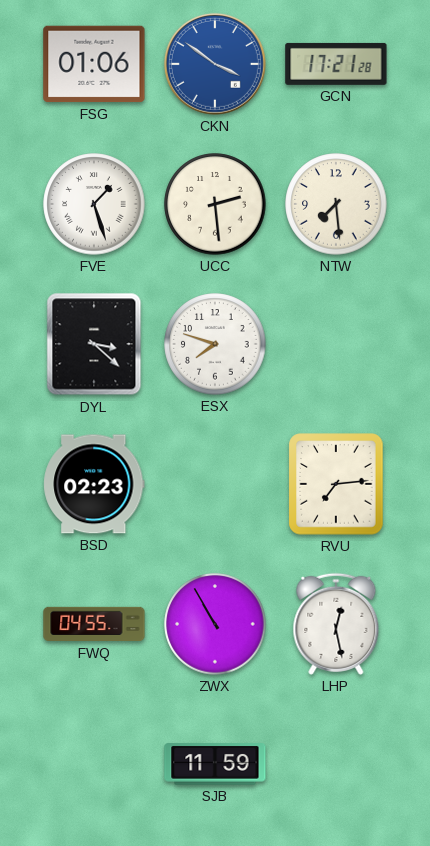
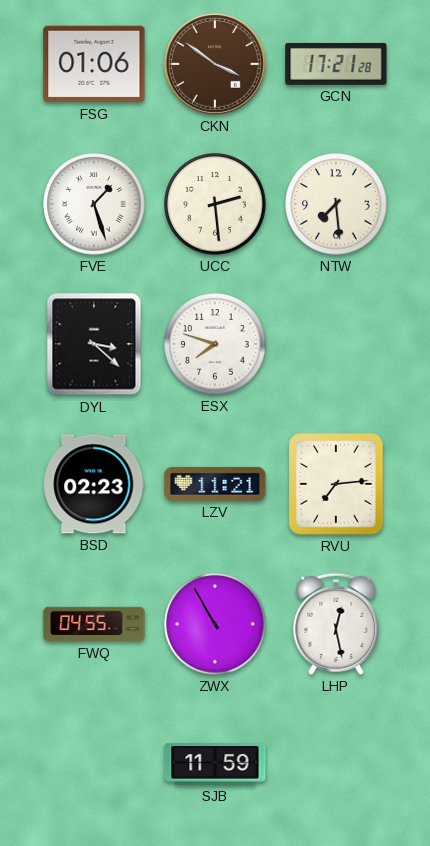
CKN dial: blue -> brown
LZV: none -> 11:21
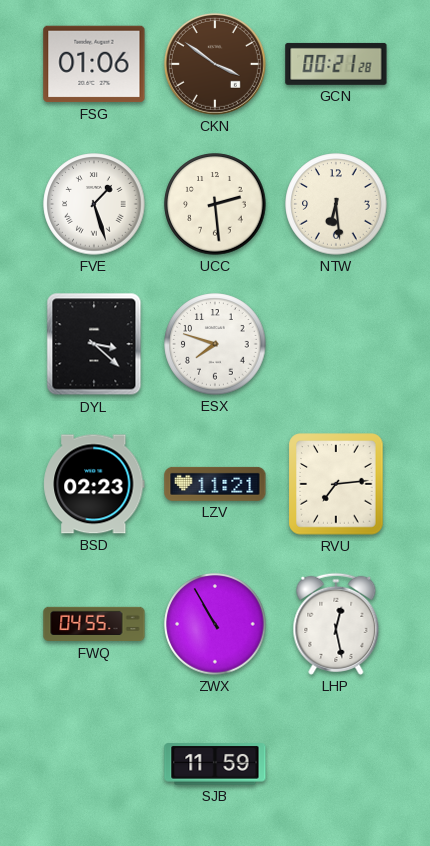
GCN: 17:21 -> 00:21
NTW: 7:29 -> 6:29
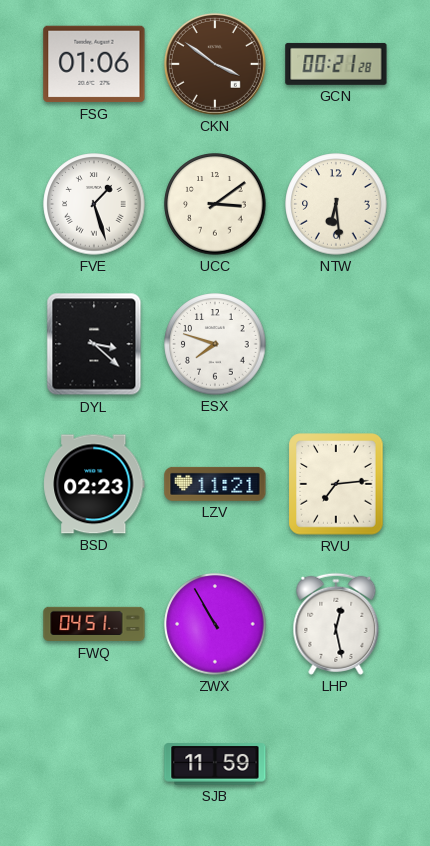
UCC: 2:29 -> 3:09
FWQ: 04:55 -> 04:51
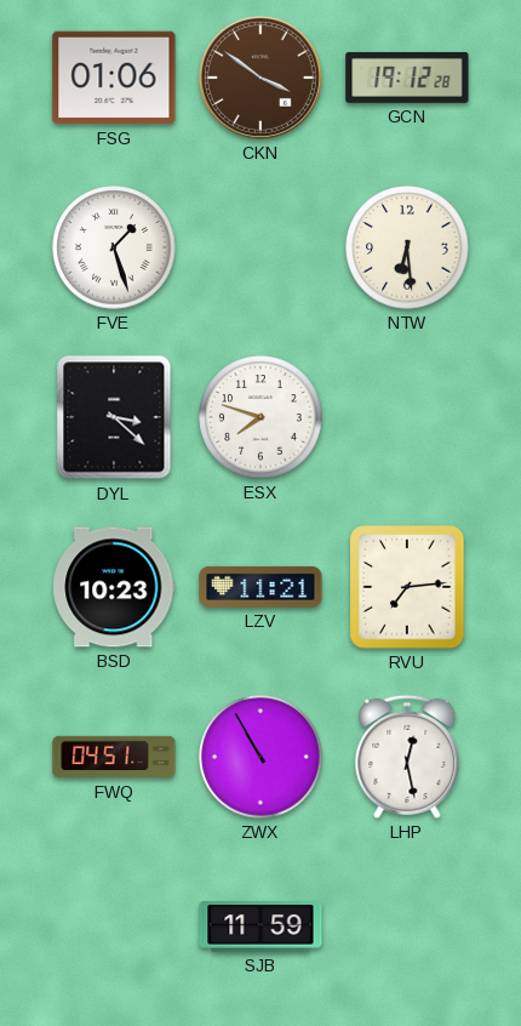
GCN: 00:21 -> 19:12
UCC: 3:09 -> none
BSD: 02:23 -> 10:23
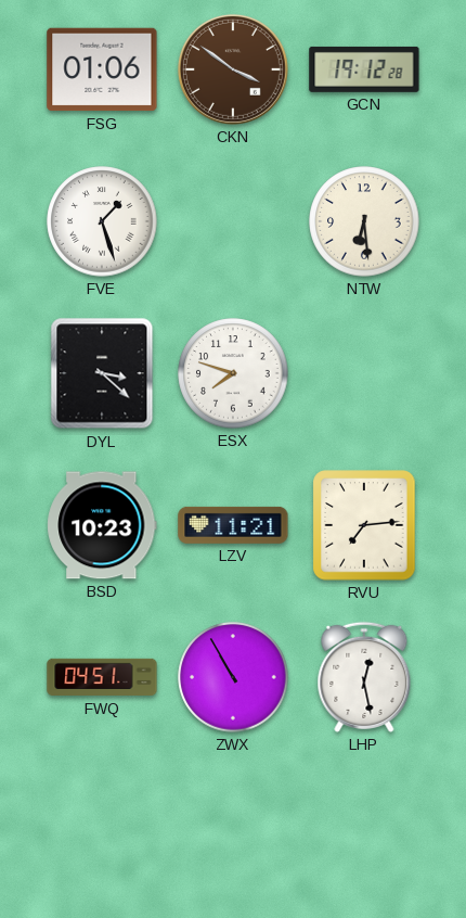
SJB: 11:59 -> none
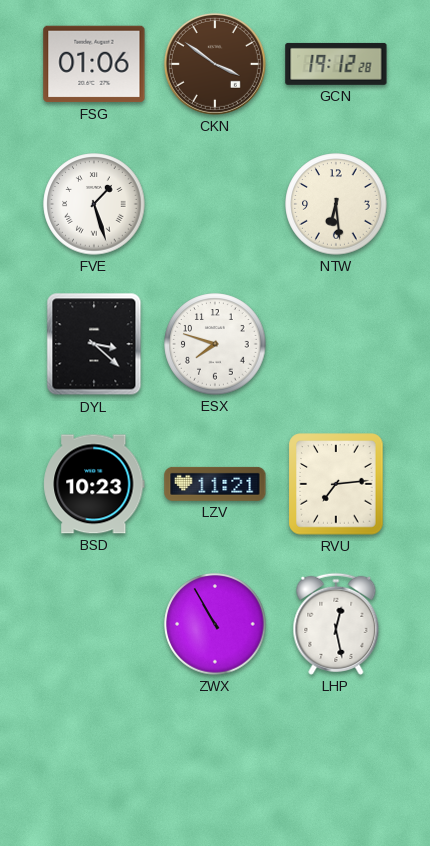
FWQ: 04:51 -> none
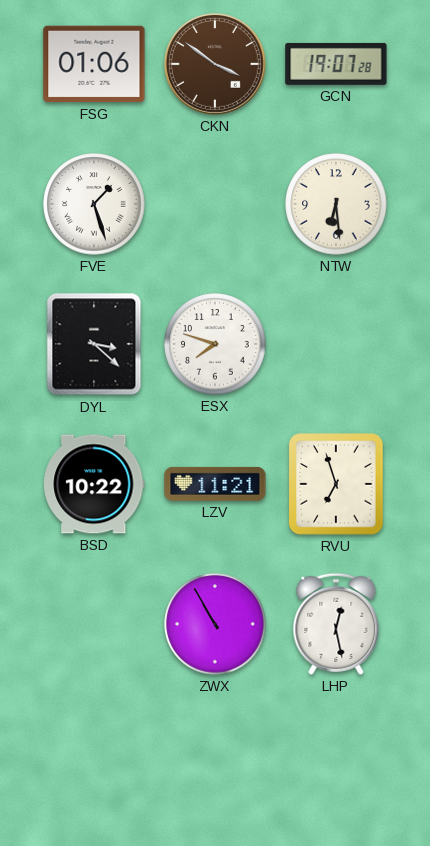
GCN: 19:12 -> 19:07
BSD: 10:23 -> 10:22
RVU: 7:14 -> 6:57
